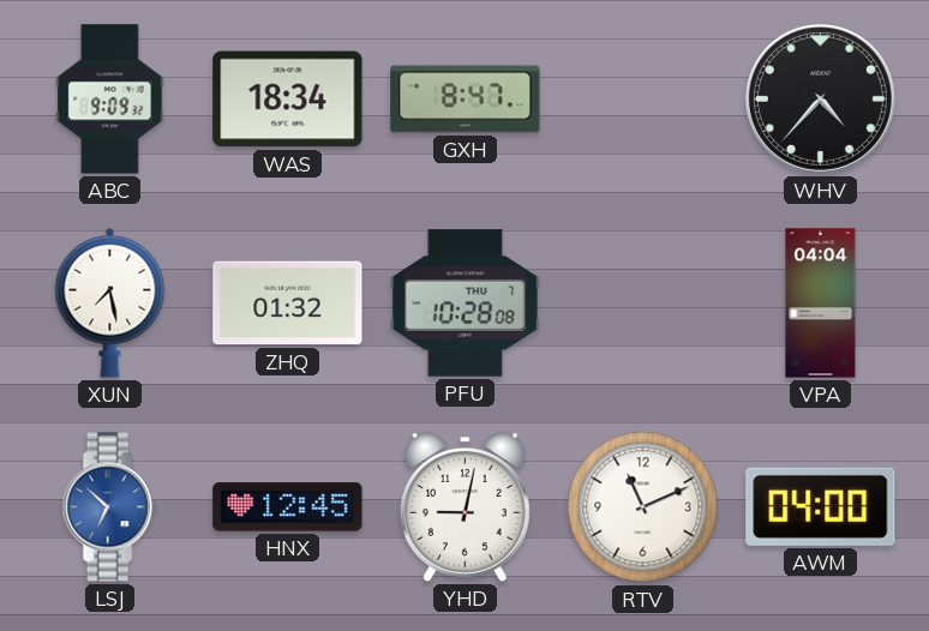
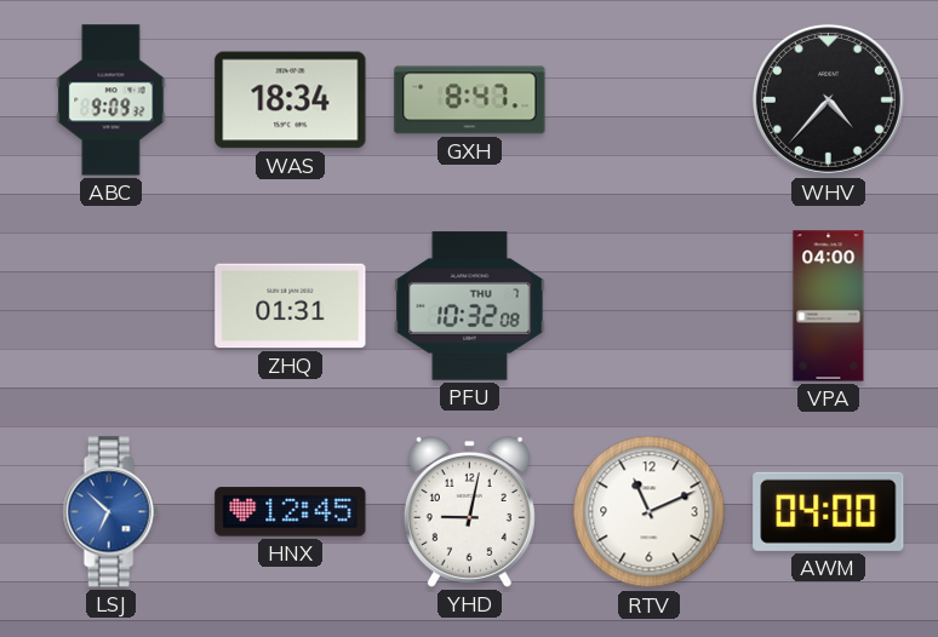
XUN: 7:28 -> none
ZHQ: 01:32 -> 01:31
PFU: 10:28 -> 10:32
VPA: 04:04 -> 04:00
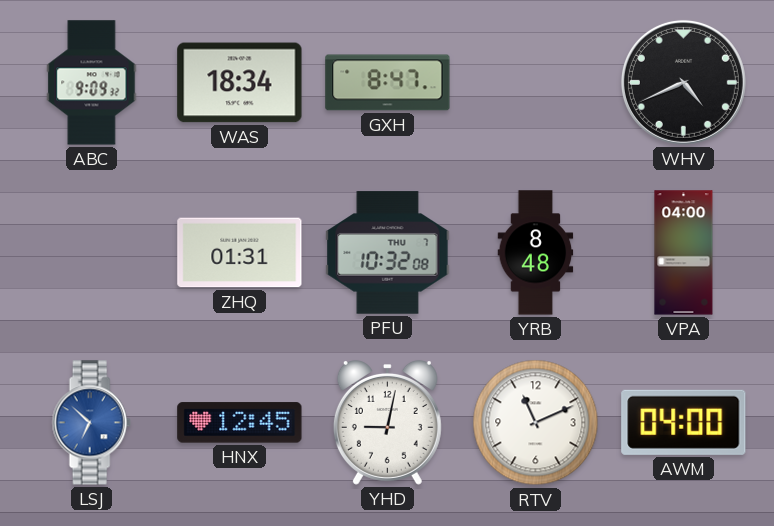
WHV: 4:37 -> 4:41
YRB: none -> 8:48
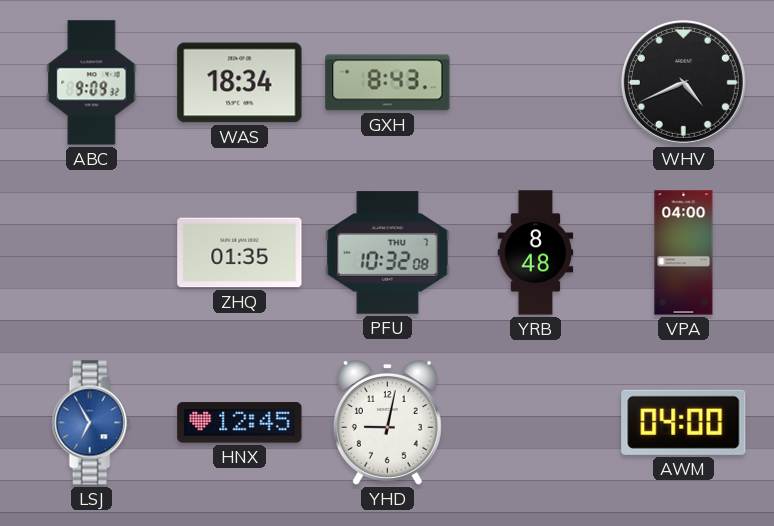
GXH: 8:47 -> 8:43
ZHQ: 01:31 -> 01:35
LSJ: 6:52 -> 6:55
RTV: 11:11 -> none
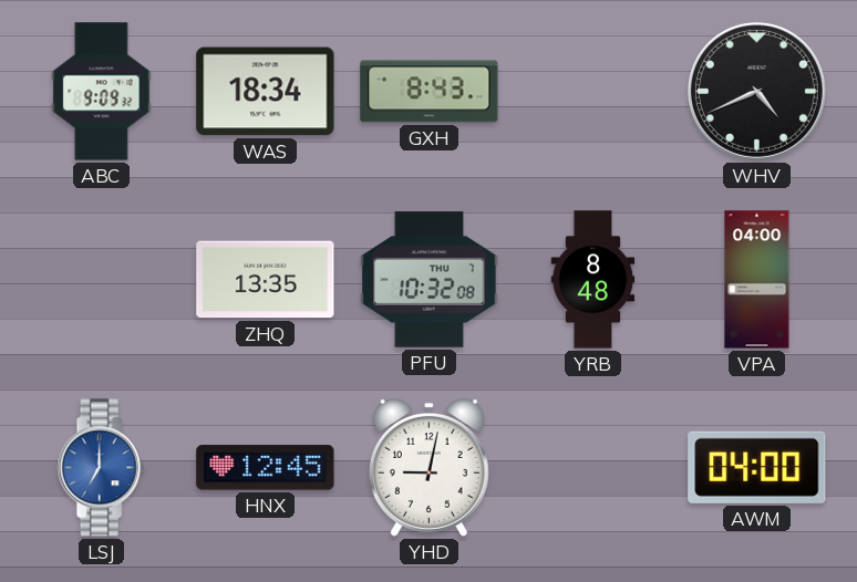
ZHQ: 01:35 -> 13:35
LSJ: 6:55 -> 7:00
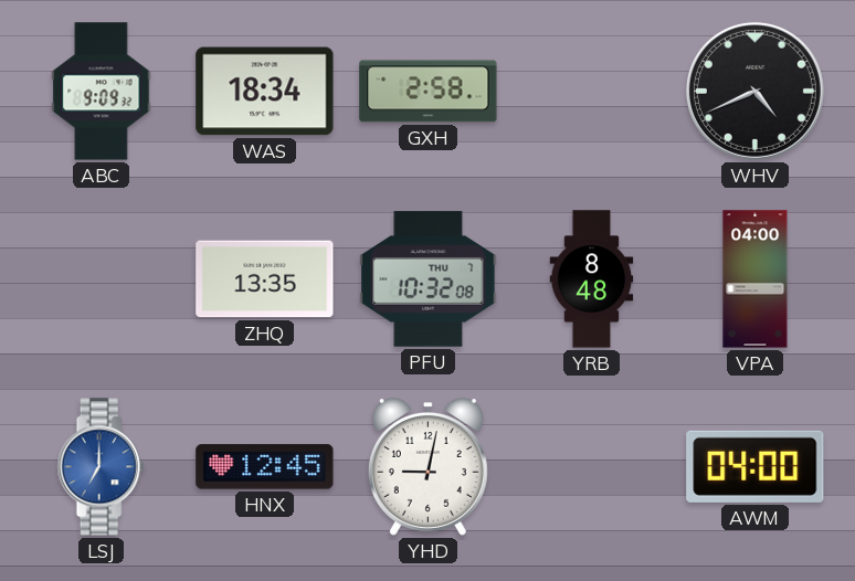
GXH: 8:43 -> 2:58
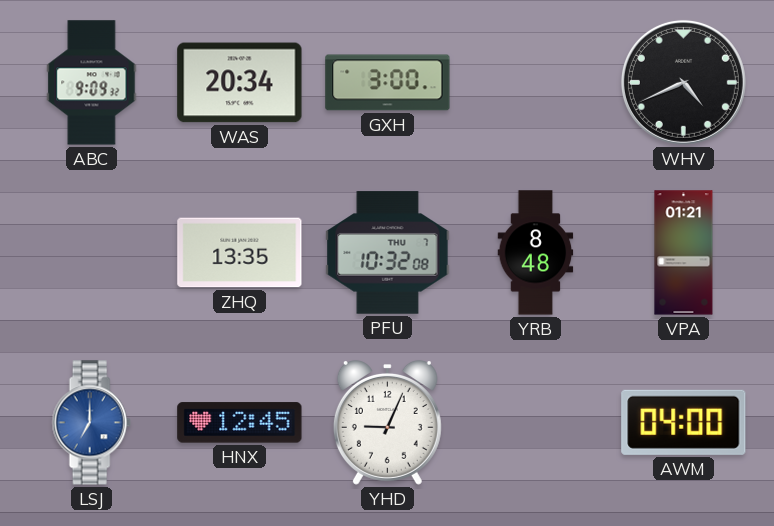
WAS: 18:34 -> 20:34
GXH: 2:58 -> 3:00
VPA: 04:00 -> 01:21
YHD: 9:02 -> 9:04
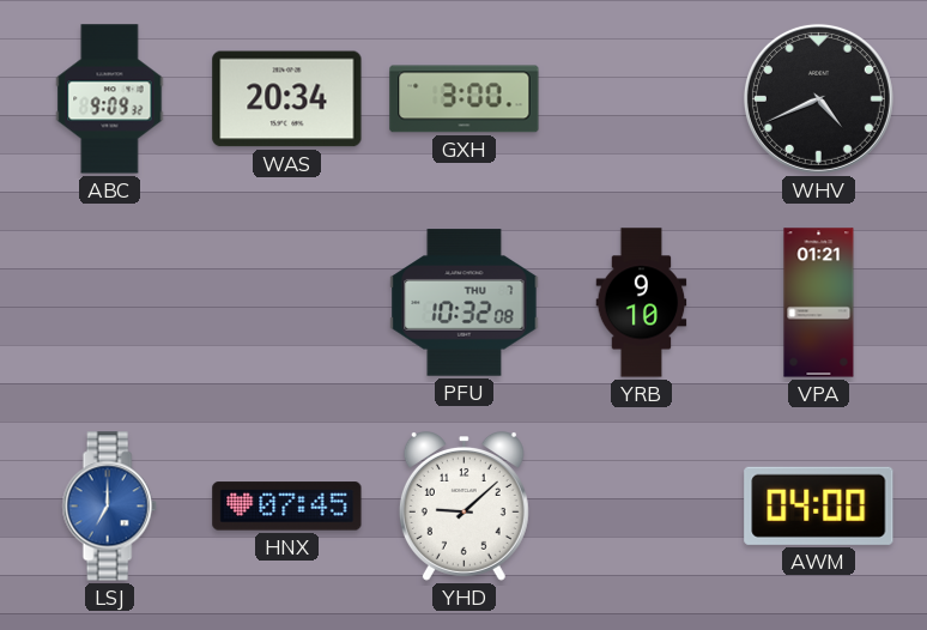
ZHQ: 13:35 -> none
YRB: 8:48 -> 9:10
HNX: 12:45 -> 07:45
YHD: 9:04 -> 9:08
